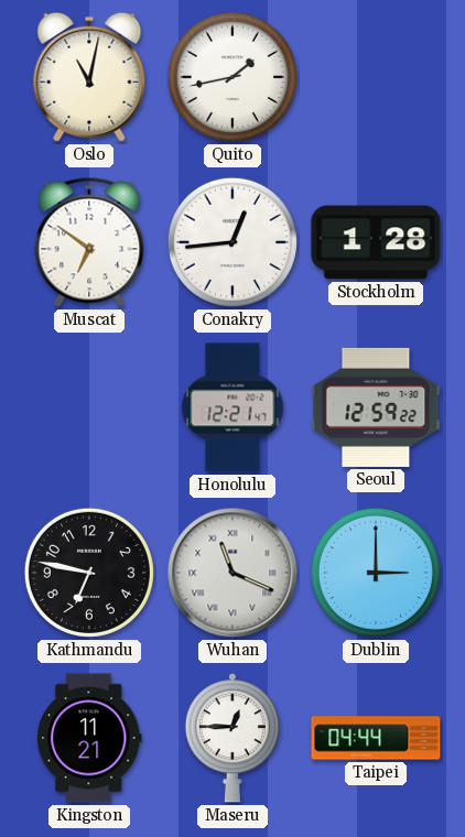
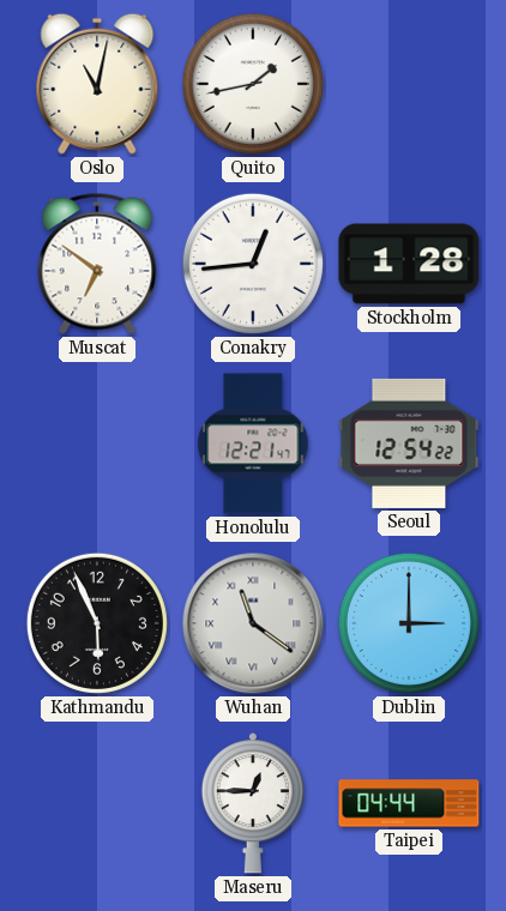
Seoul: 12:59 -> 12:54
Kathmandu: 6:47 -> 5:56
Wuhan: 11:19 -> 11:21
Kingston: 11:21 -> none
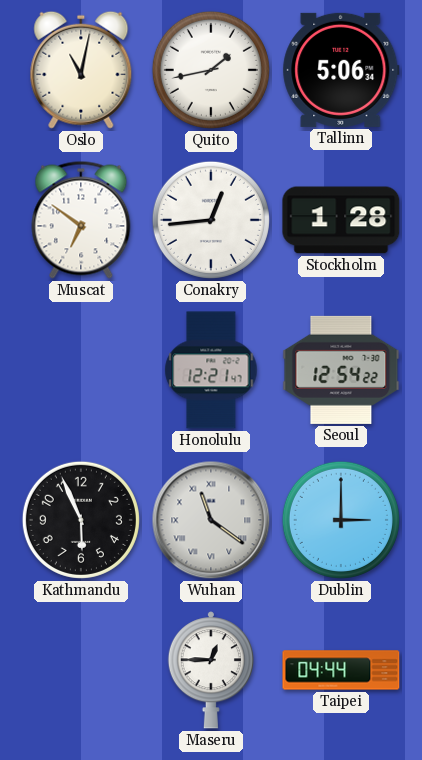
Tallinn: none -> 5:06
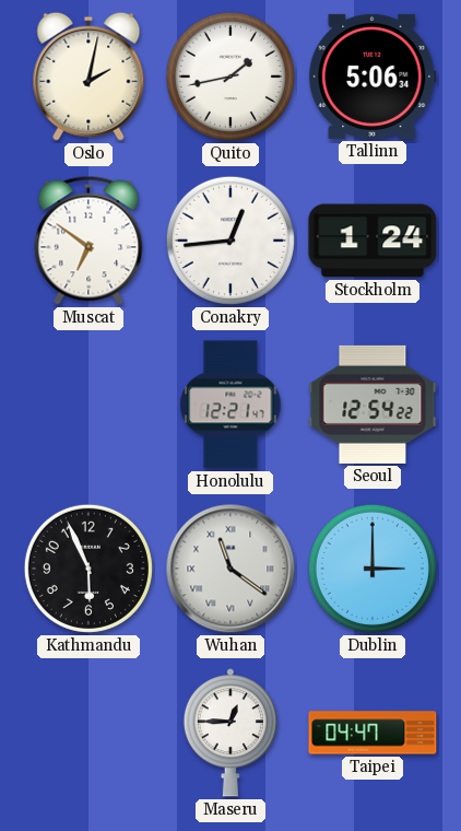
Oslo: 11:02 -> 2:02
Stockholm: 1:28 -> 1:24
Taipei: 04:44 -> 04:47
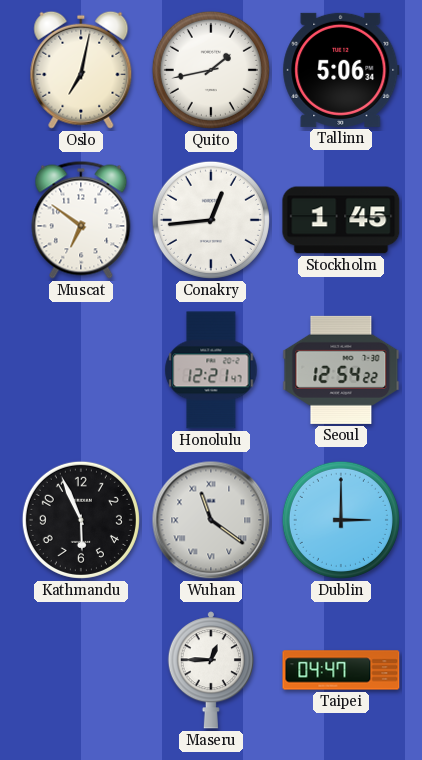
Oslo: 2:02 -> 7:02
Stockholm: 1:24 -> 1:45
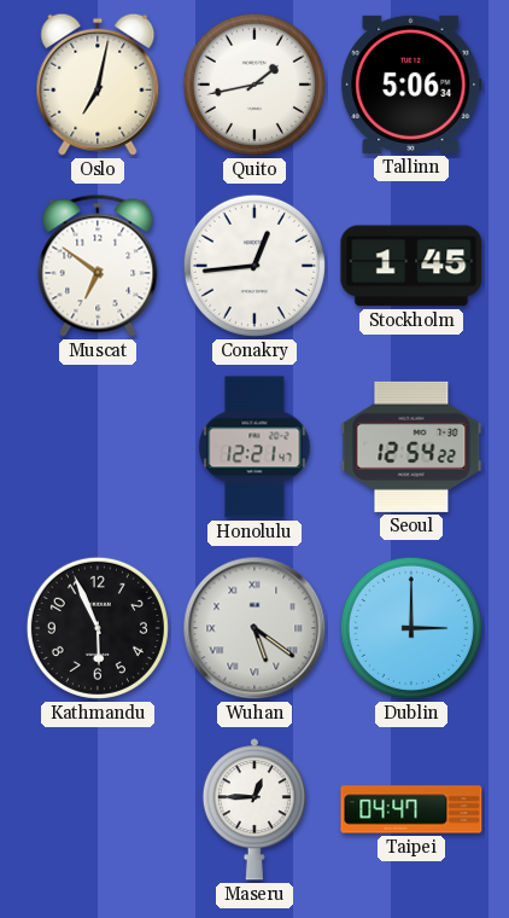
Wuhan: 11:21 -> 5:21
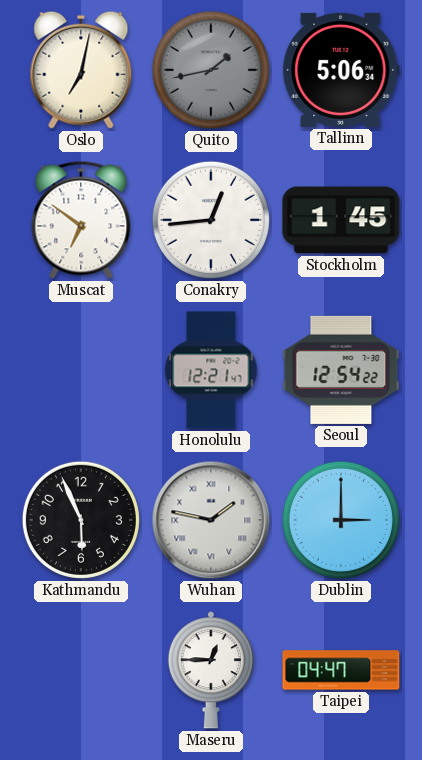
Quito dial: white -> grey
Wuhan: 5:21 -> 1:47
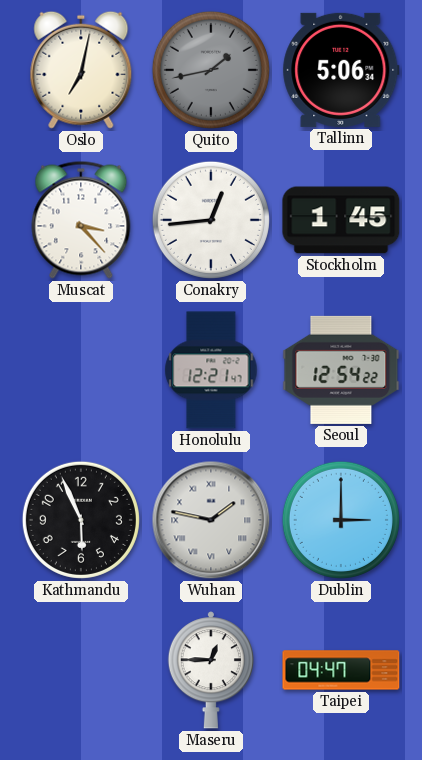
Muscat: 6:51 -> 3:23
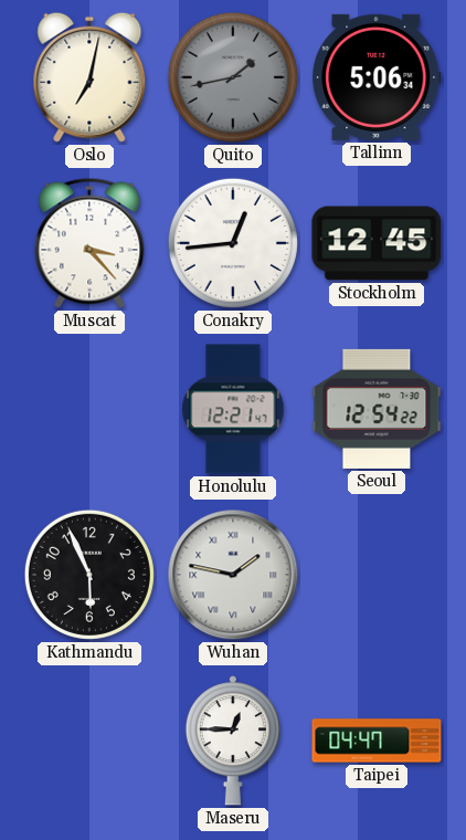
Stockholm: 1:45 -> 12:45
Dublin: 3:00 -> none
